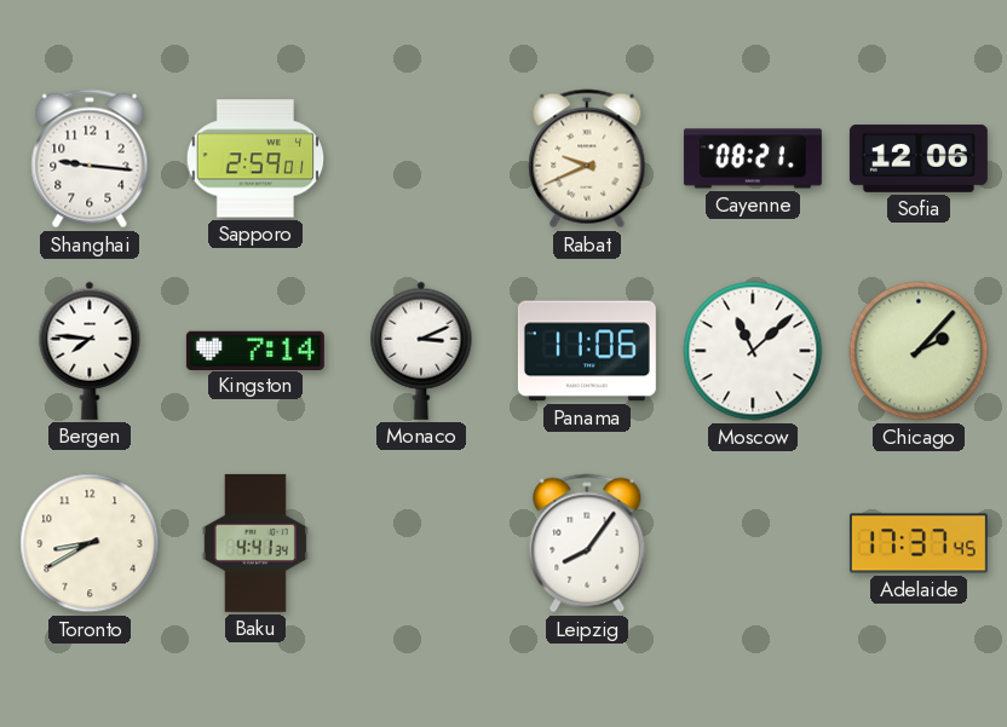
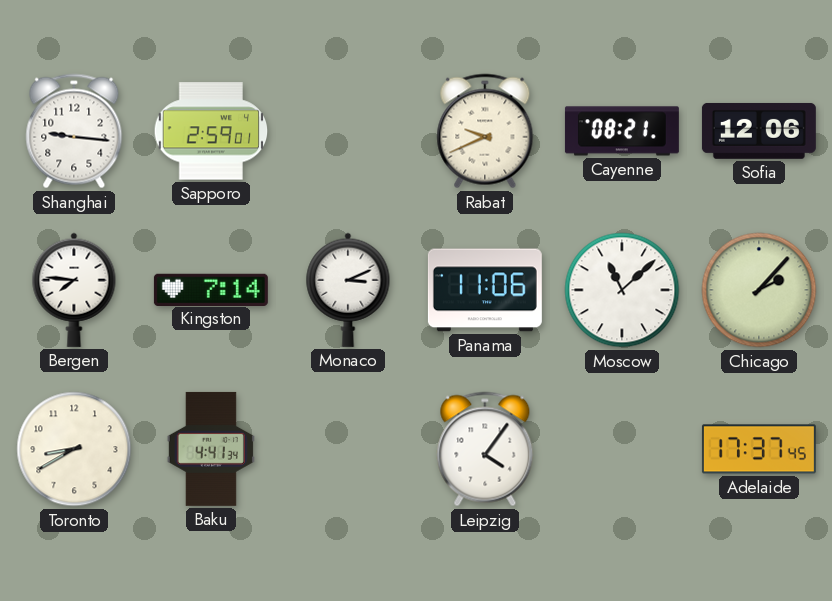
Leipzig: 8:06 -> 4:06
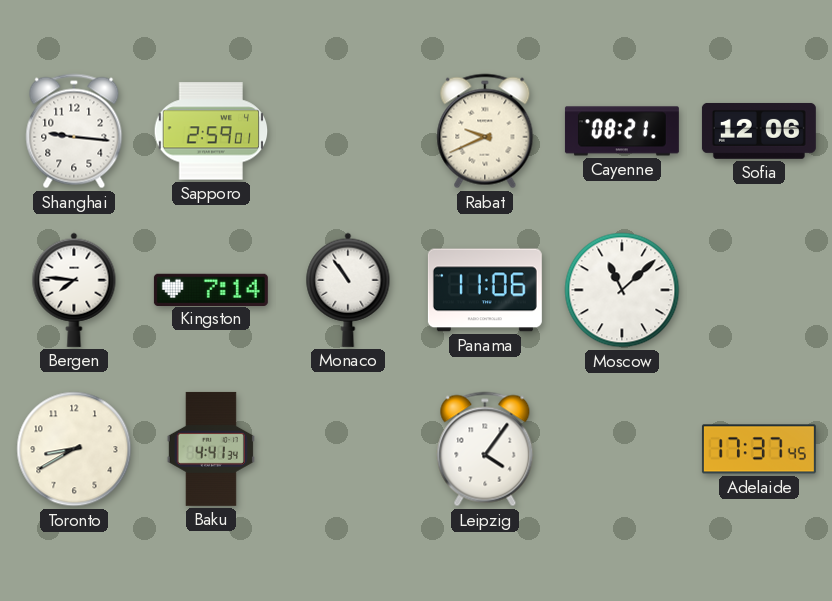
Monaco: 3:11 -> 10:54
Chicago: 2:07 -> none
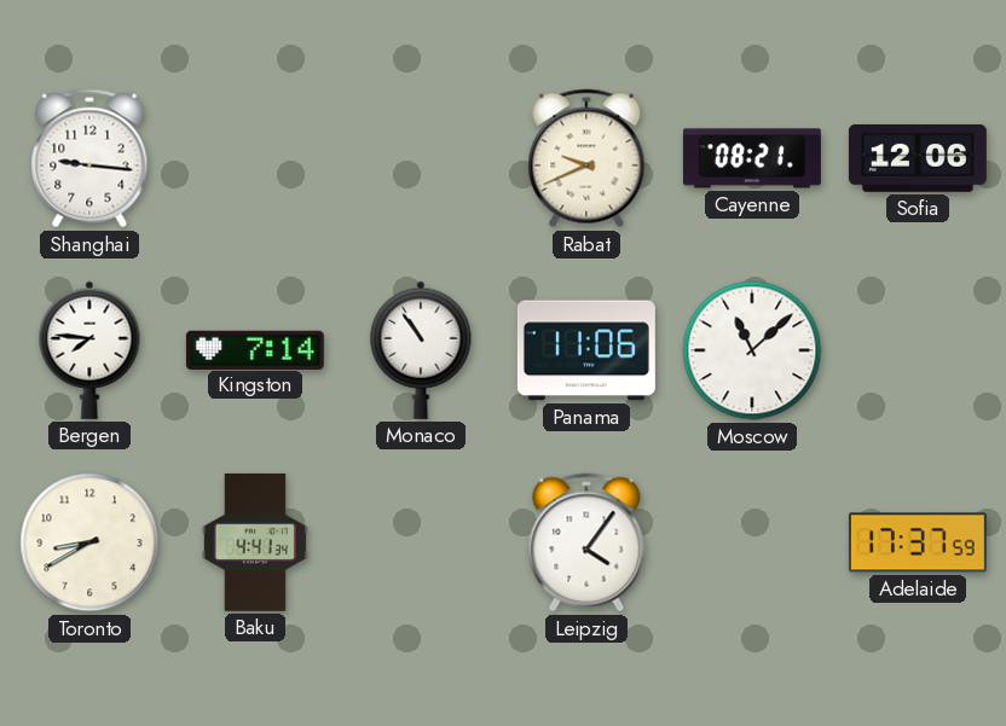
Sapporo: 2:59 -> none
Adelaide: 17:37:45 -> 17:37:59
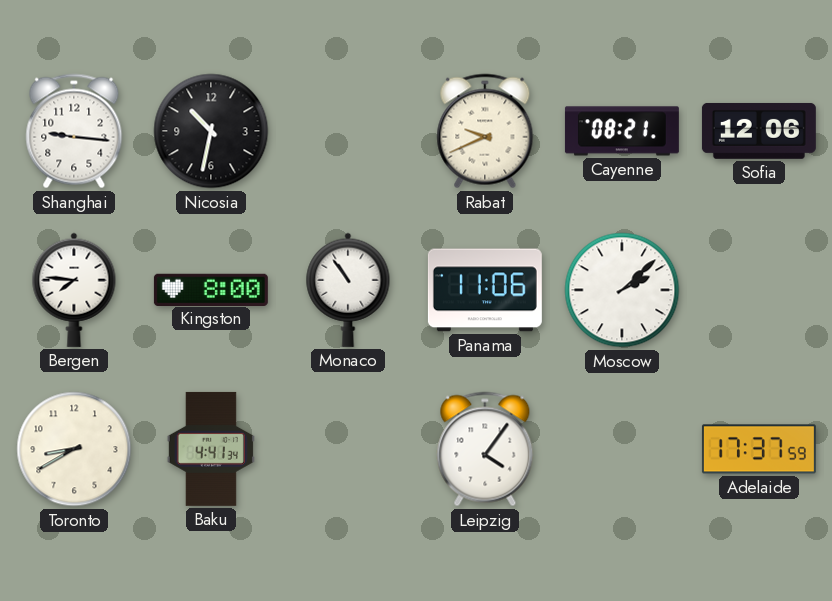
Nicosia: none -> 10:32
Kingston: 7:14 -> 8:00
Moscow: 11:08 -> 2:08
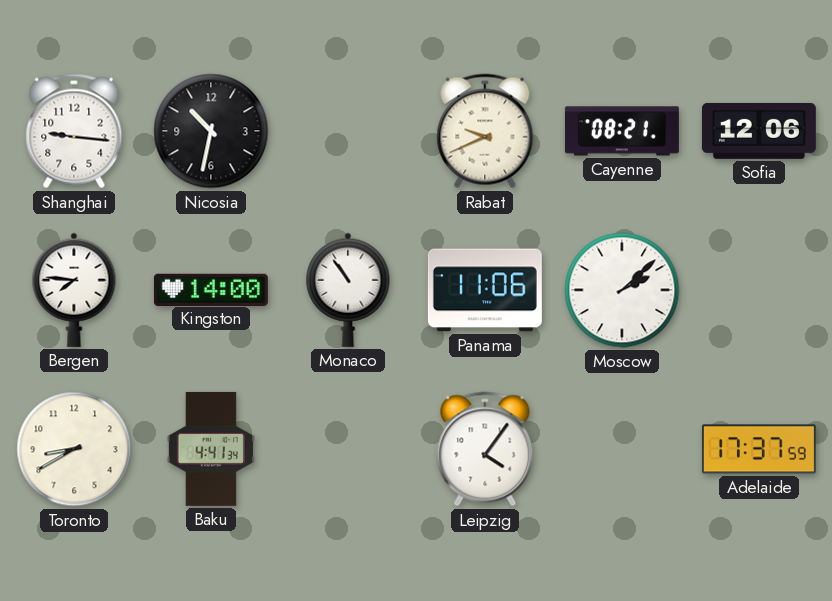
Kingston: 8:00 -> 14:00
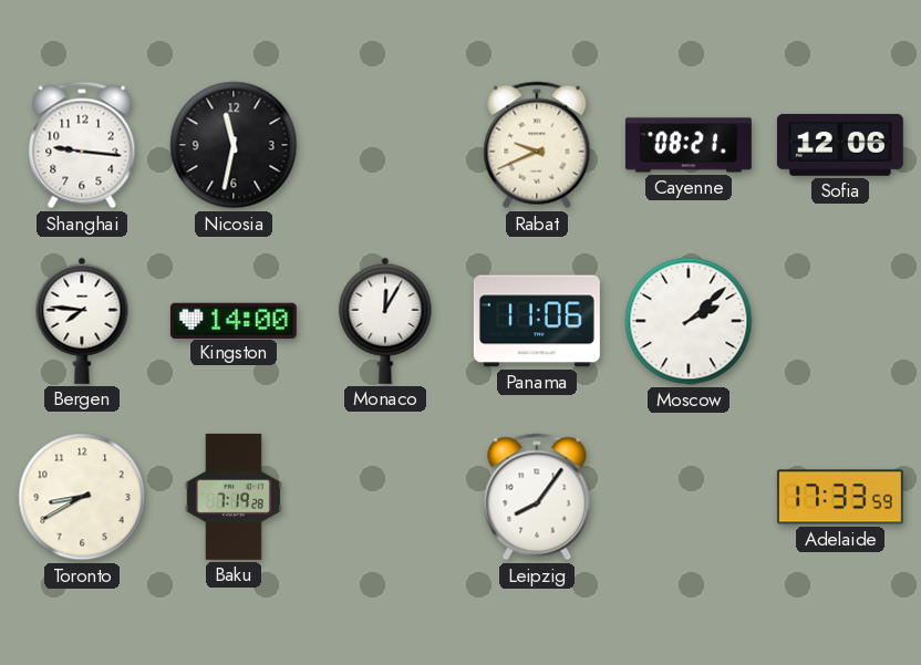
Nicosia: 10:32 -> 11:32
Monaco: 10:54 -> 12:05
Baku: 4:41 -> 7:19
Leipzig: 4:06 -> 8:06
Adelaide: 17:37 -> 17:33
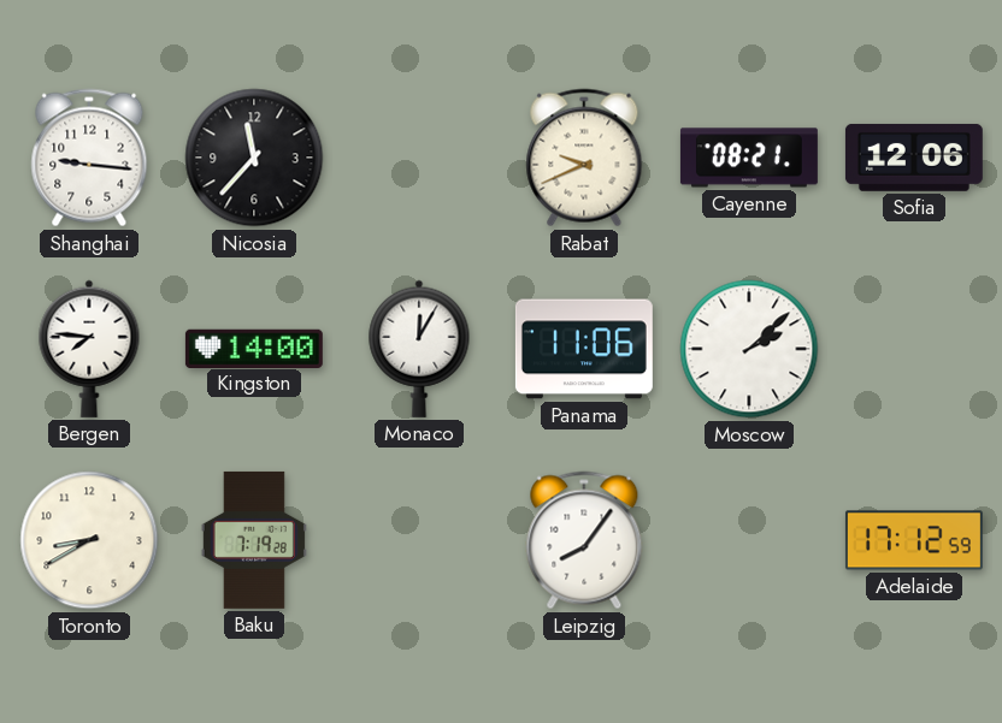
Nicosia: 11:32 -> 11:37
Adelaide: 17:33 -> 17:12
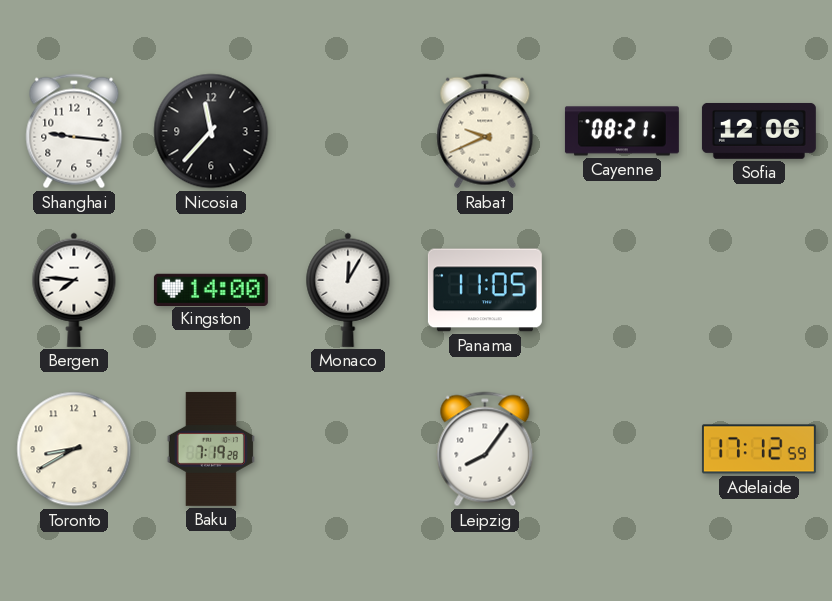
Panama: 11:06 -> 11:05
Moscow: 2:08 -> none
